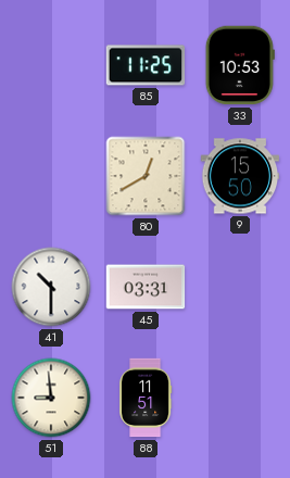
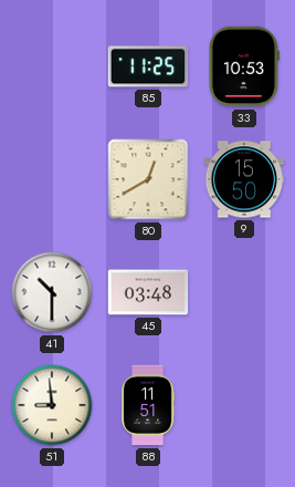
45: 03:31 -> 03:48
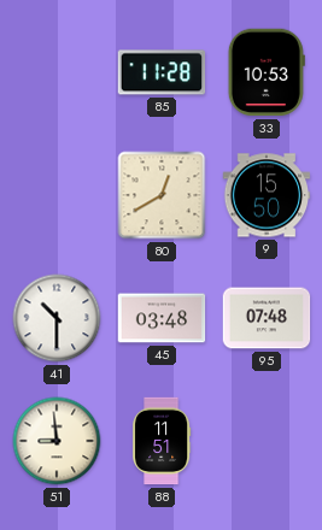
85: 11:25 -> 11:28
95: none -> 07:48
